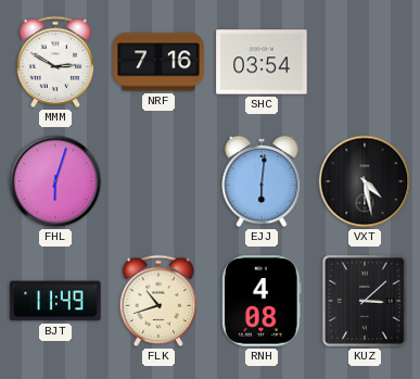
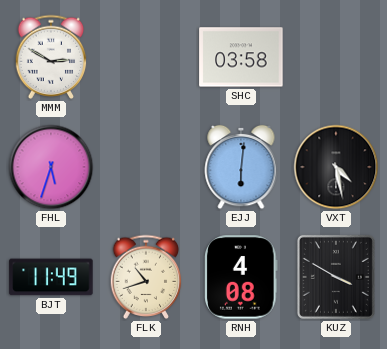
NRF: 7:16 -> none
SHC: 03:54 -> 03:58
FHL: 6:03 -> 5:33
KUZ: 3:08 -> 3:50
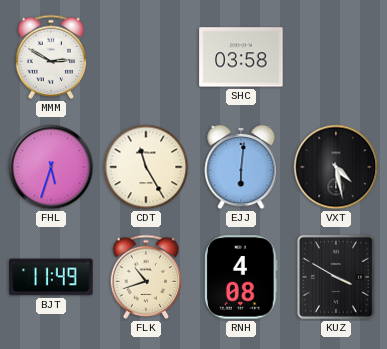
CDT: none -> 11:25
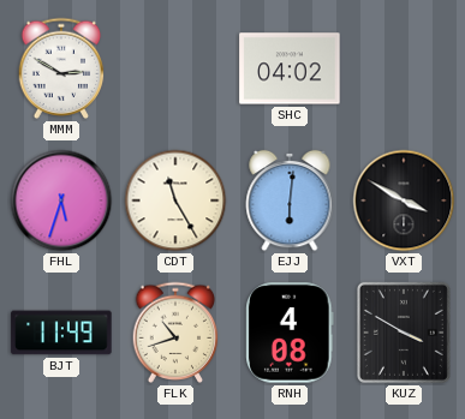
SHC: 03:58 -> 04:02
VXT: 4:28 -> 3:50
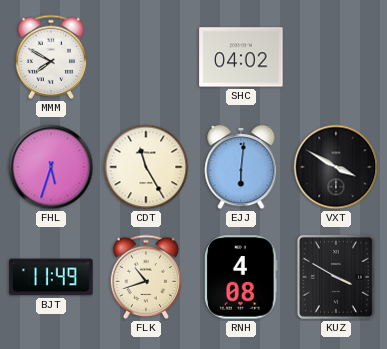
MMM: 2:50 -> 7:50
